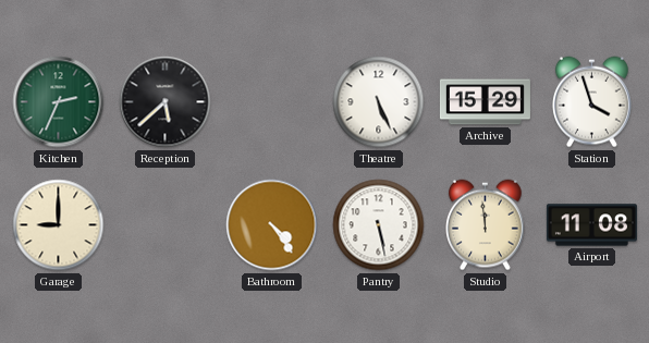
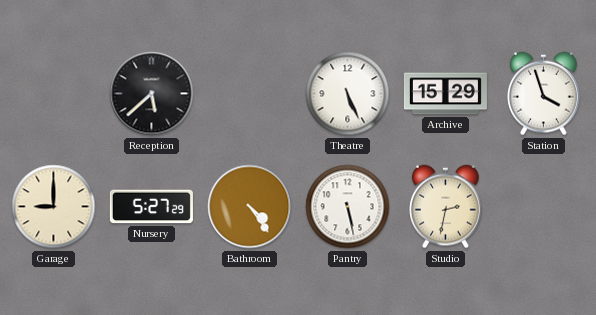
Kitchen: 2:34 -> none
Nursery: none -> 5:27
Studio: 11:59 -> 2:32
Airport: 11:08 -> none
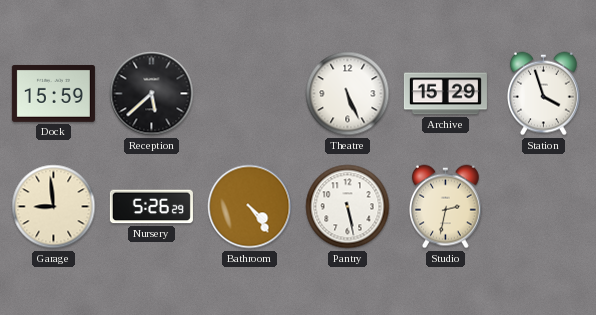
Dock: none -> 15:59
Garage: 9:00 -> 8:59
Nursery: 5:27 -> 5:26
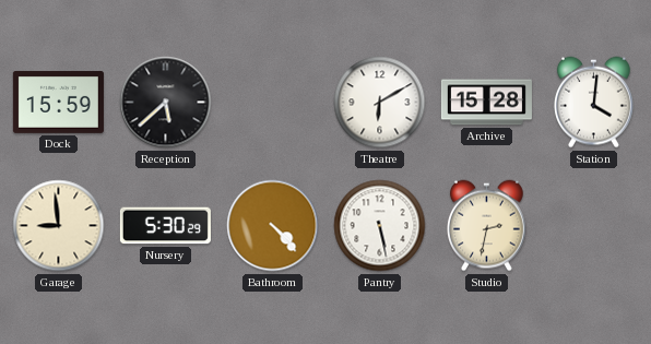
Theatre: 5:26 -> 6:10
Archive: 15:29 -> 15:28
Station: 3:57 -> 4:01
Nursery: 5:26 -> 5:30
Bathroom: 4:24 -> 4:23
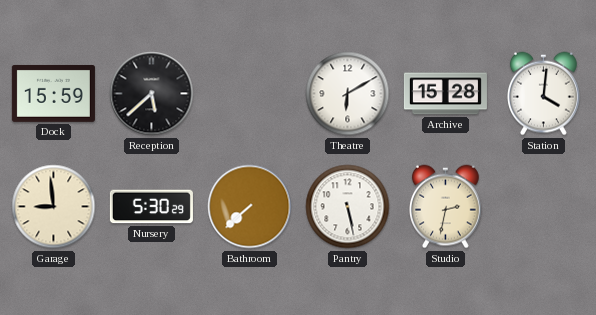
Bathroom: 4:23 -> 7:38
